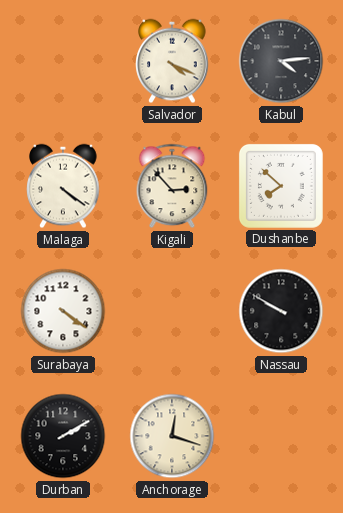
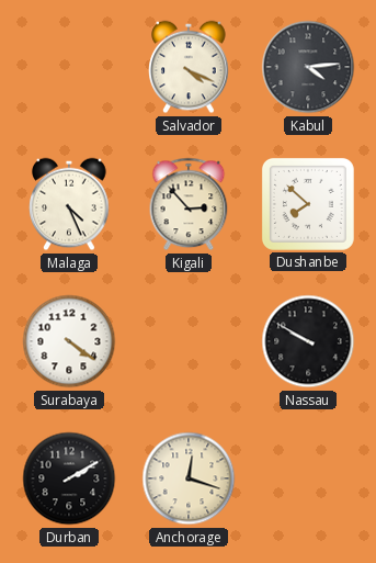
Malaga: 4:21 -> 4:26
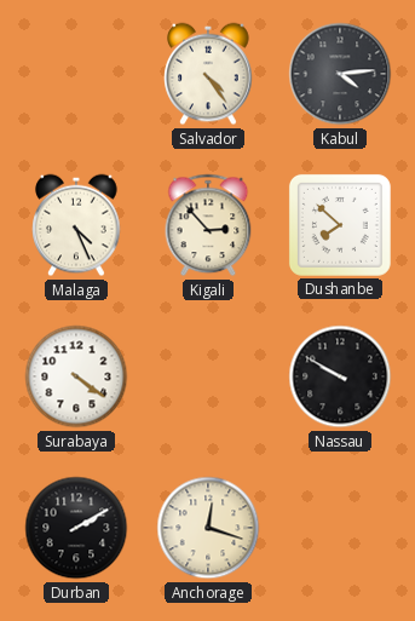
Salvador: 4:19 -> 4:24
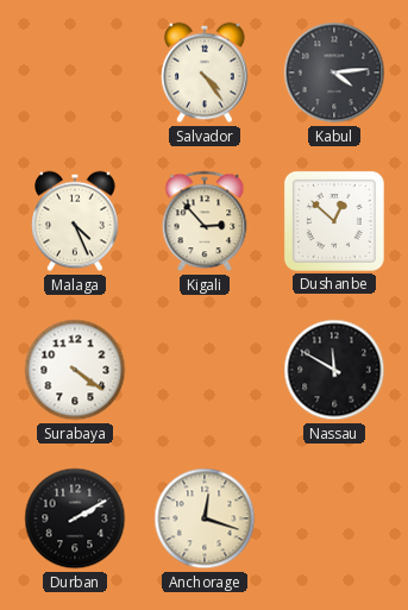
Dushanbe: 7:52 -> 12:52
Nassau: 9:50 -> 11:50
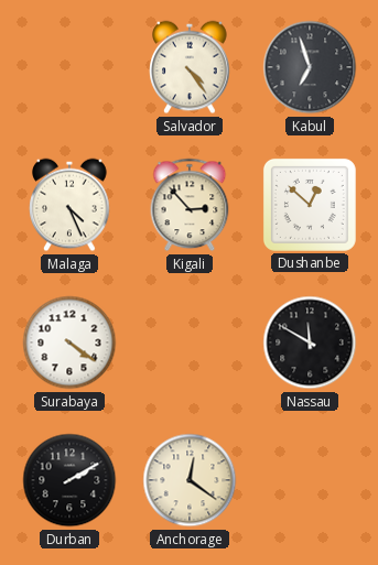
Kabul: 4:14 -> 6:57
Anchorage: 12:18 -> 12:21
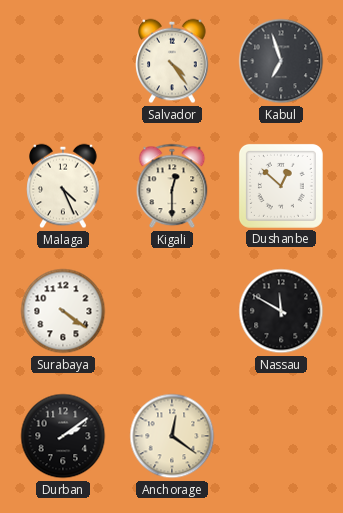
Kigali: 2:53 -> 12:30
Durban: 2:10 -> 2:09
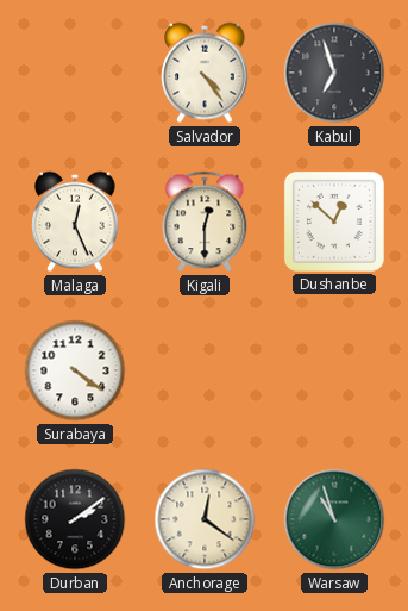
Malaga: 4:26 -> 12:26
Nassau: 11:50 -> none
Warsaw: none -> 10:57
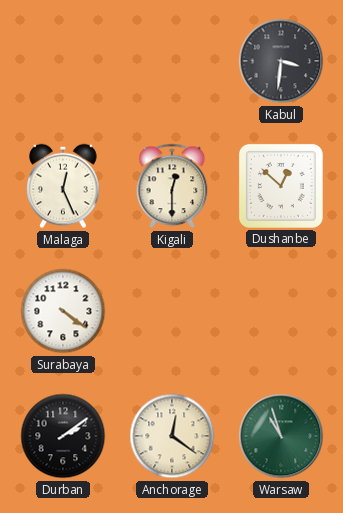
Salvador: 4:24 -> none
Kabul: 6:57 -> 3:31
